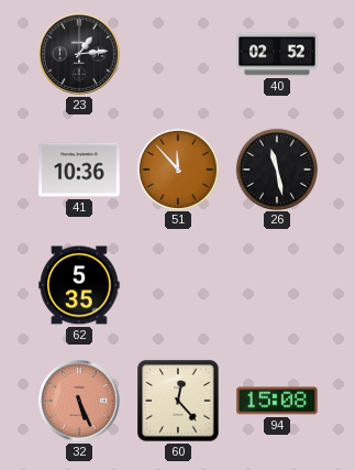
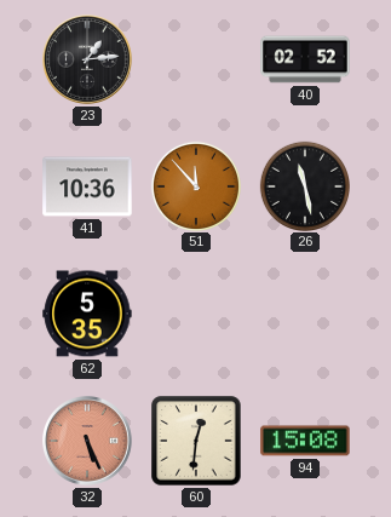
60: 12:23 -> 12:31
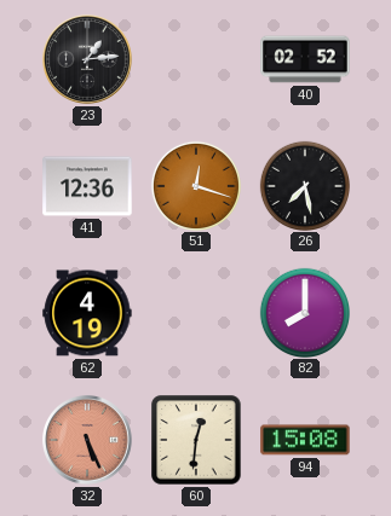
41: 10:36 -> 12:36
51: 11:53 -> 12:18
26: 11:28 -> 7:28
62: 5:35 -> 4:19
82: none -> 8:00
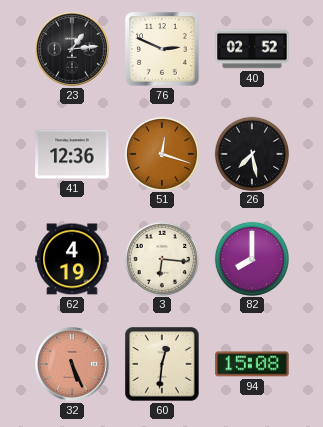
76: none -> 2:49
3: none -> 6:16
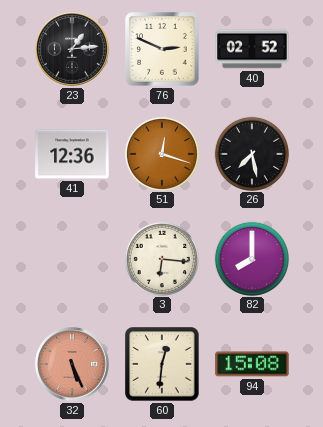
62: 4:19 -> none
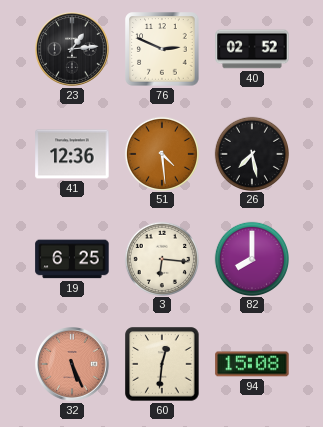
51: 12:18 -> 4:29
19: none -> 6:25
